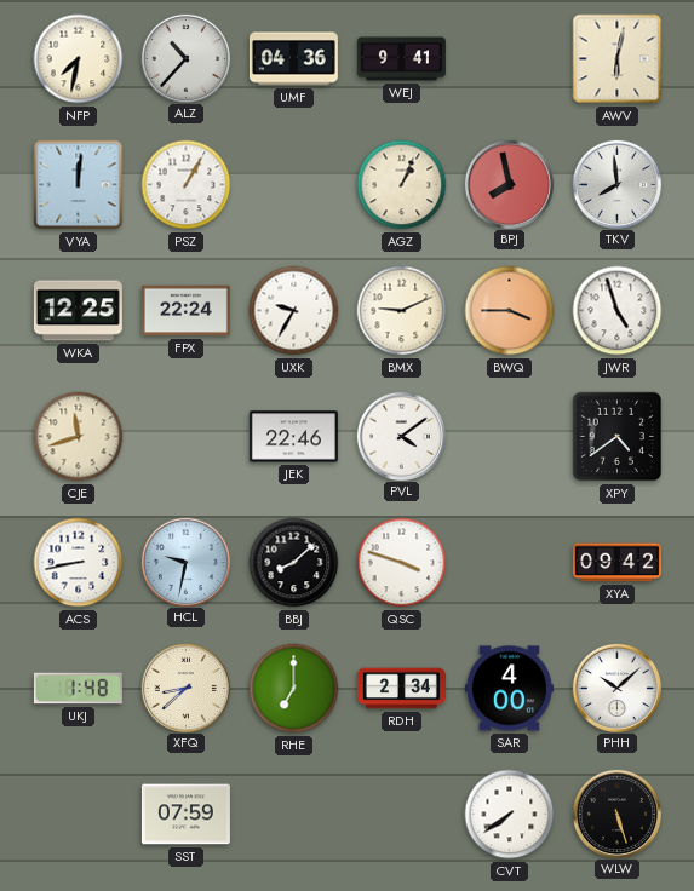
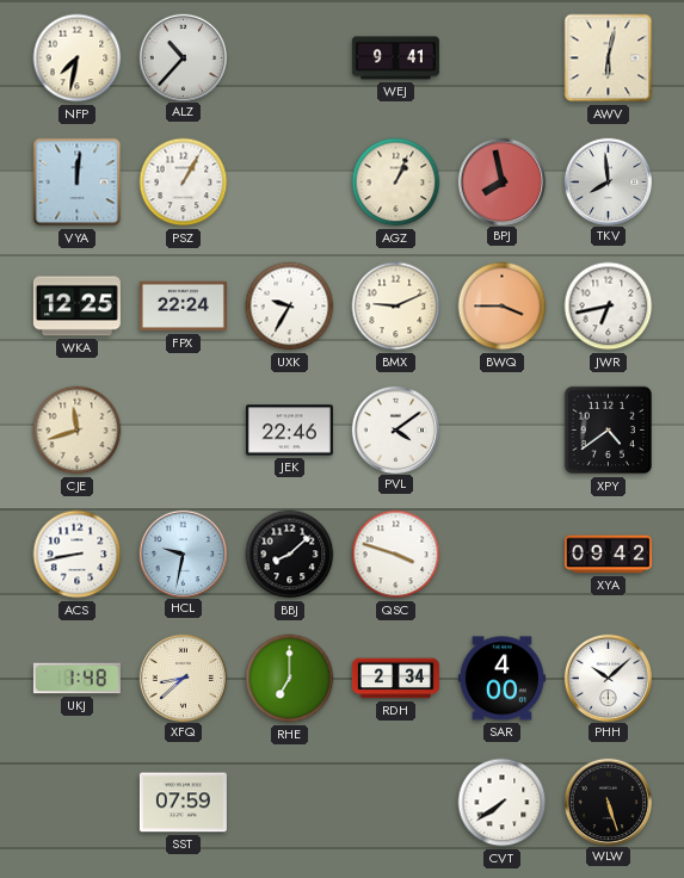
UMF: 04:36 -> none
JWR: 4:57 -> 6:43
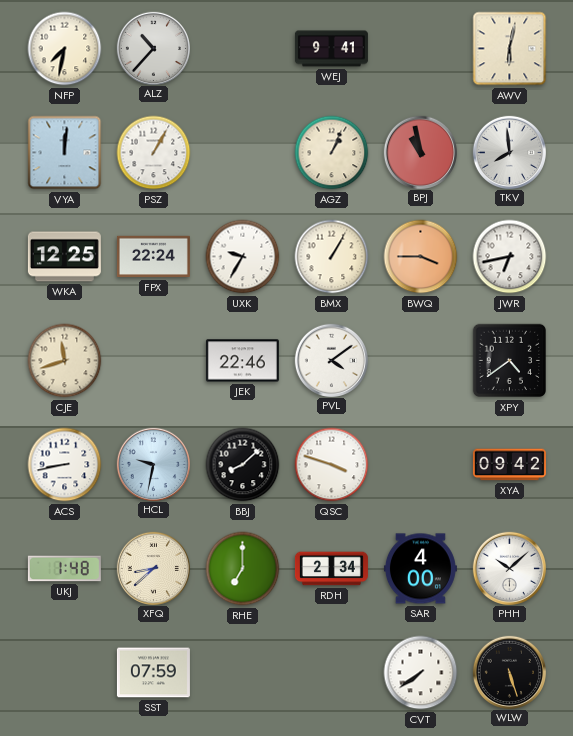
BPJ: 7:58 -> 10:58
BMX: 9:11 -> 1:05
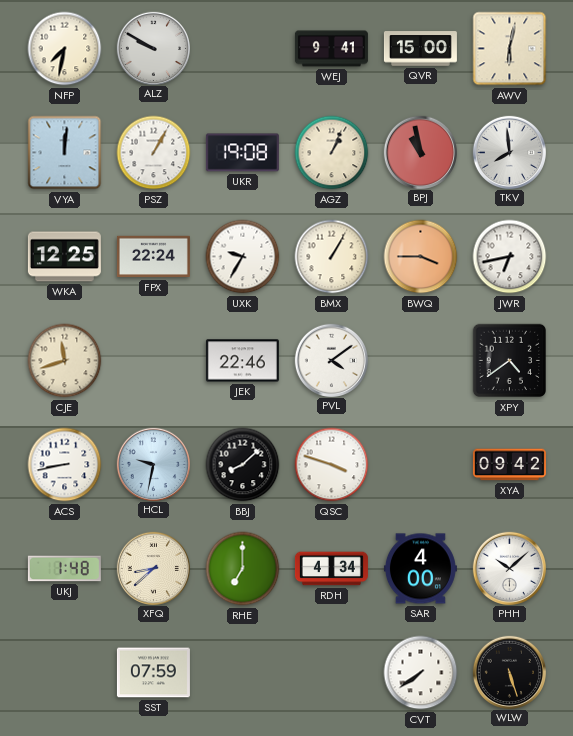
ALZ: 10:37 -> 9:50
QVR: none -> 15:00
UKR: none -> 19:08
RDH: 2:34 -> 4:34
